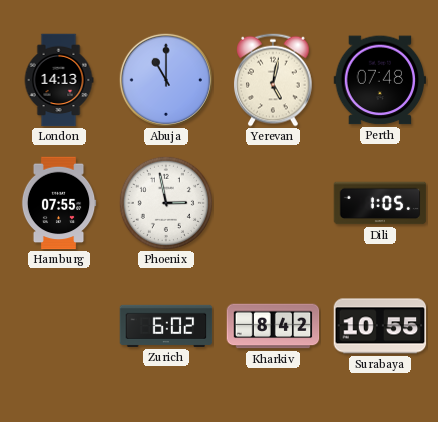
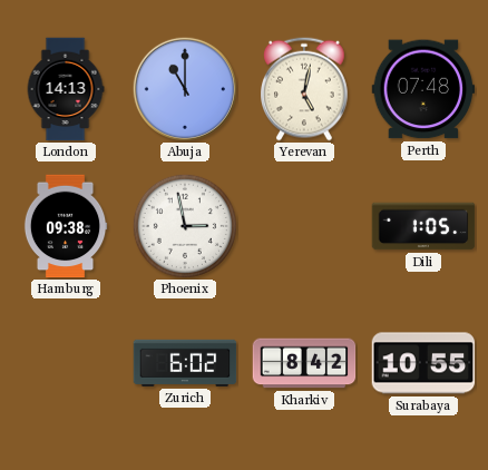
Hamburg: 07:55 -> 09:38
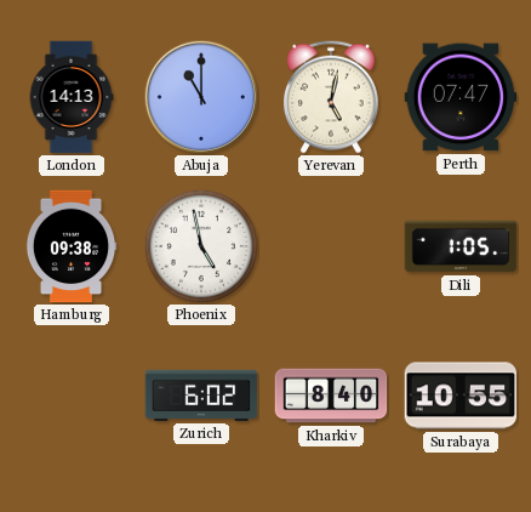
Perth: 07:48 -> 07:47
Phoenix: 2:58 -> 4:58
Kharkiv: 8:42 -> 8:40
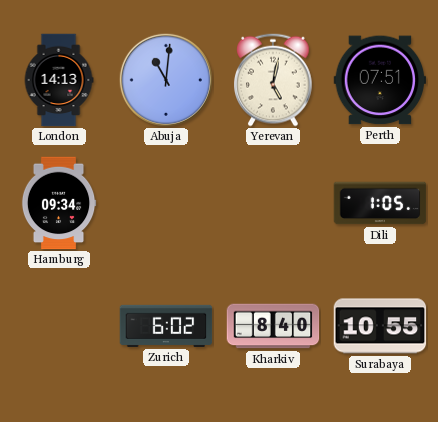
Abuja: 11:00 -> 11:01
Perth: 07:47 -> 07:51
Hamburg: 09:38 -> 09:34
Phoenix: 4:58 -> none
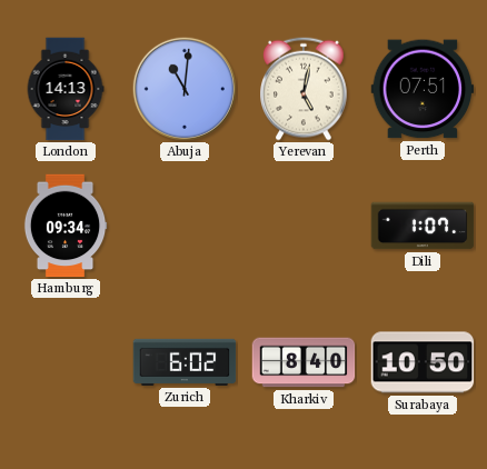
Dili: 1:05 -> 1:07
Surabaya: 10:55 -> 10:50
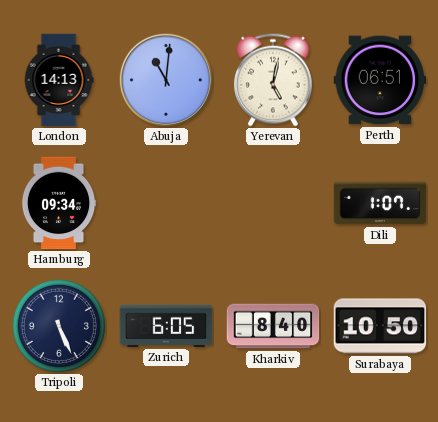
Perth: 07:51 -> 06:51
Tripoli: none -> 5:26
Zurich: 6:02 -> 6:05
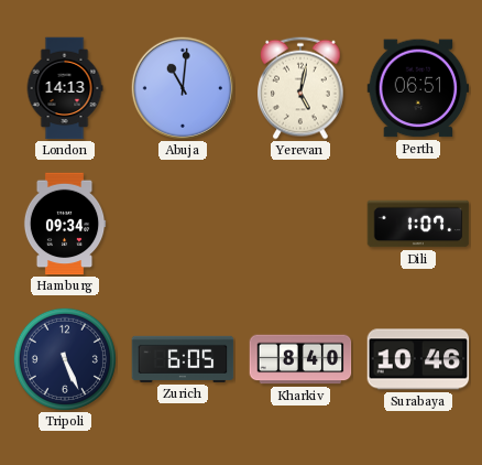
Surabaya: 10:50 -> 10:46
